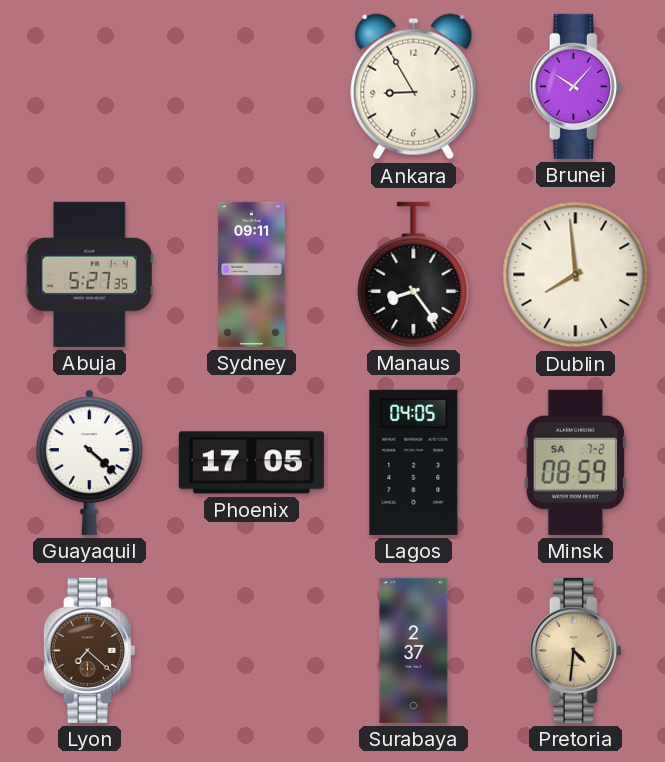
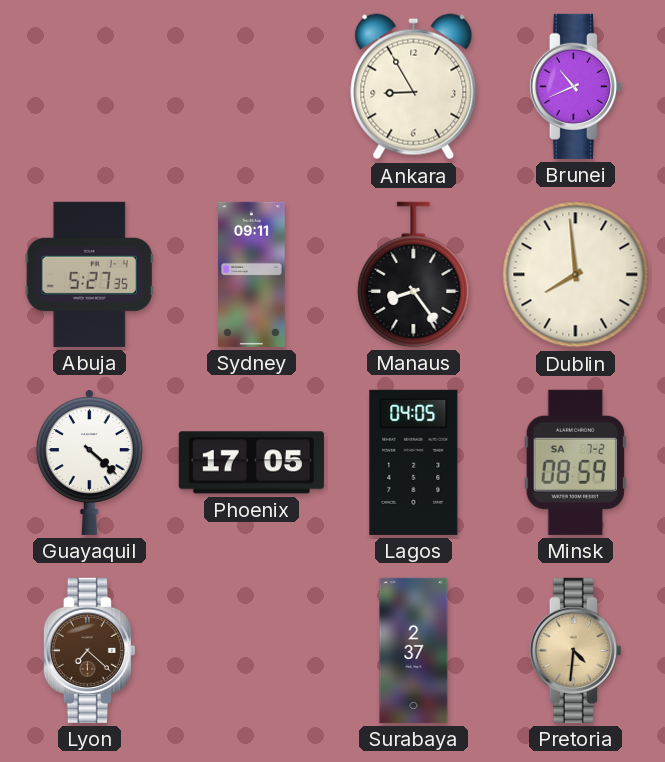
Brunei: 10:07 -> 10:41
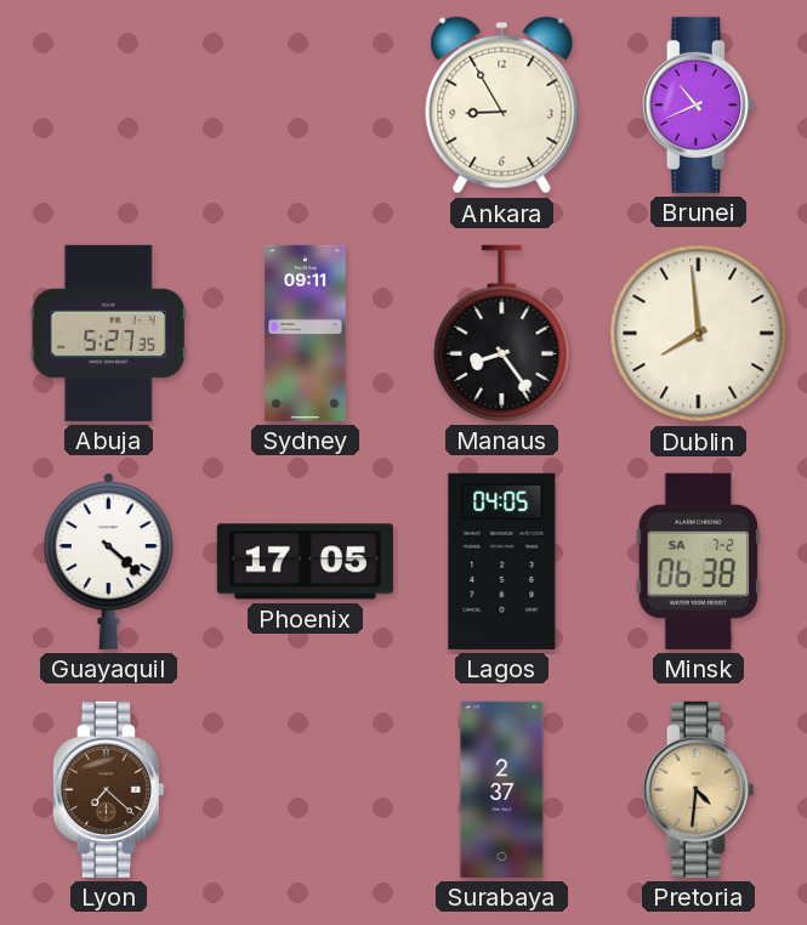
Minsk: 08:59 -> 06:38
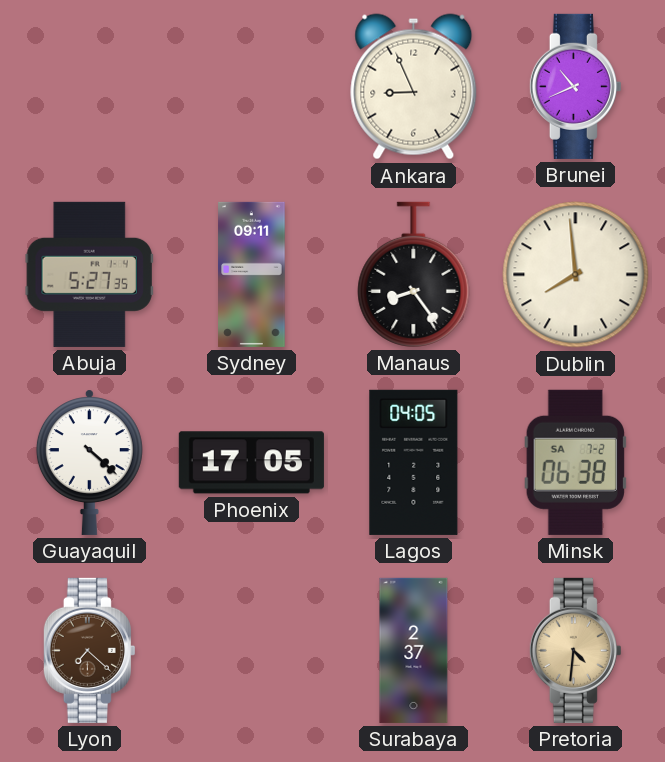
Ankara: 8:55 -> 8:56
